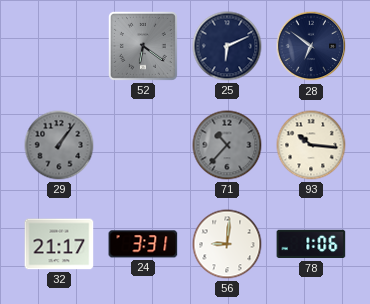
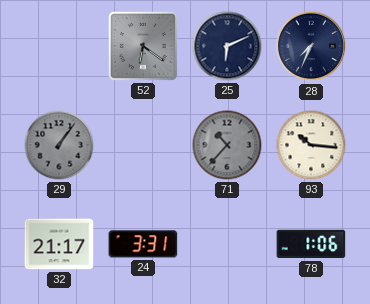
28: 6:51 -> 7:34
56: 9:01 -> none
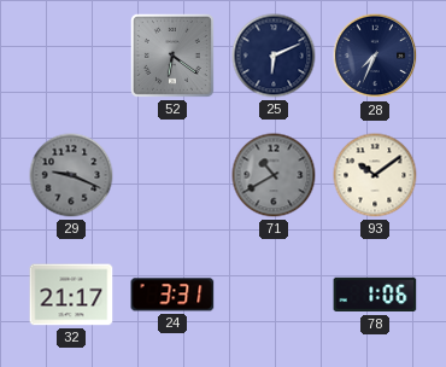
29: 1:06 -> 9:19
71: 10:37 -> 10:40
93: 10:16 -> 10:09
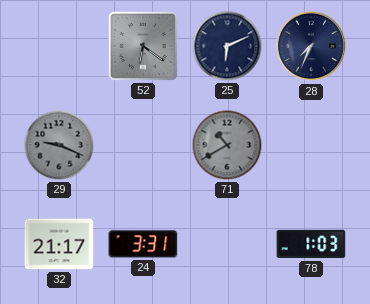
93: 10:09 -> none
78: 1:06 -> 1:03
